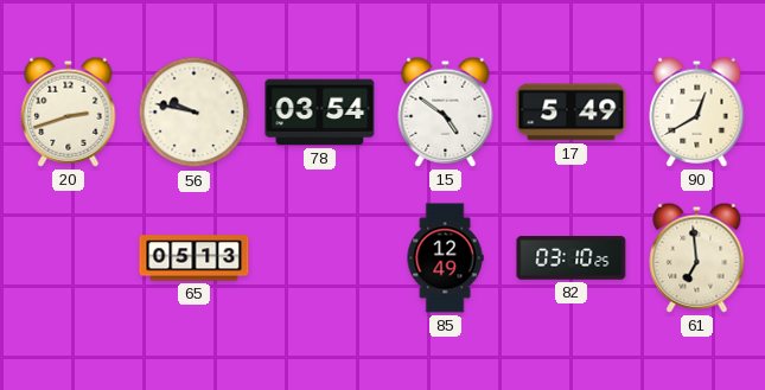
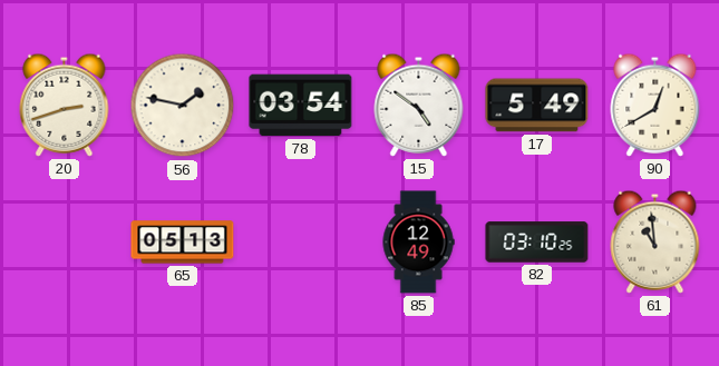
56: 9:47 -> 1:47
61: 6:59 -> 10:59
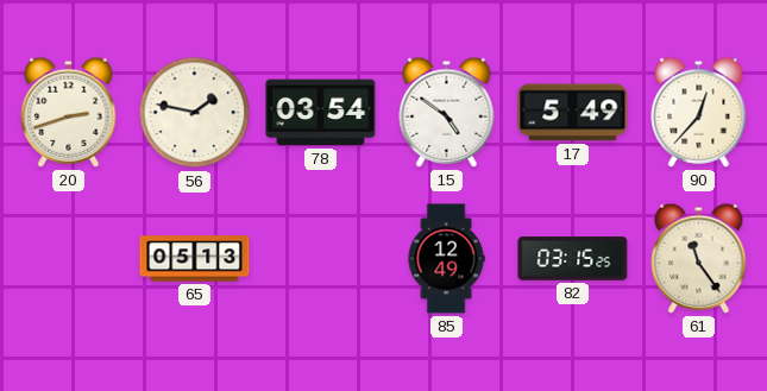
90: 12:40 -> 12:37
82: 03:10 -> 03:15
61: 10:59 -> 11:24
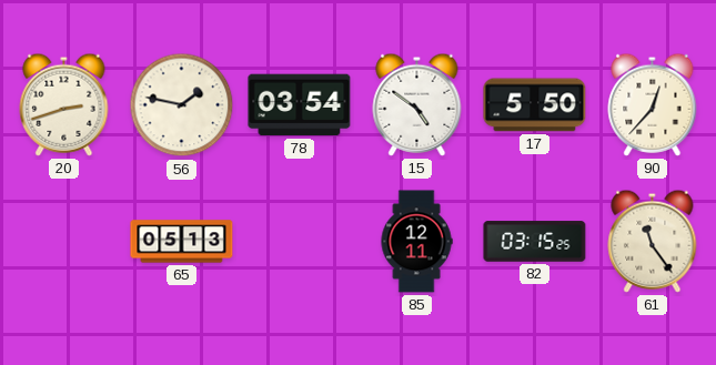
17: 5:49 -> 5:50
85: 12:49 -> 12:11
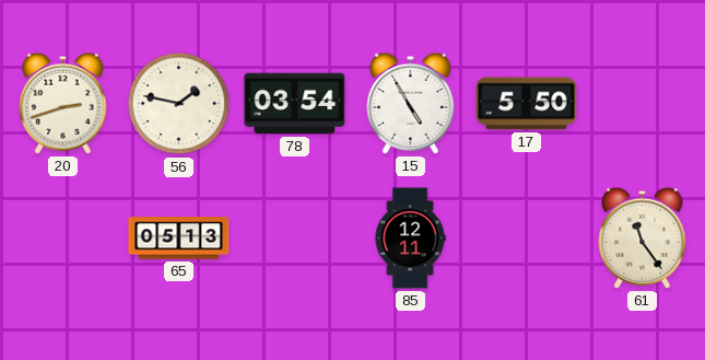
15: 4:51 -> 4:55
90: 12:37 -> none
82: 03:15 -> none
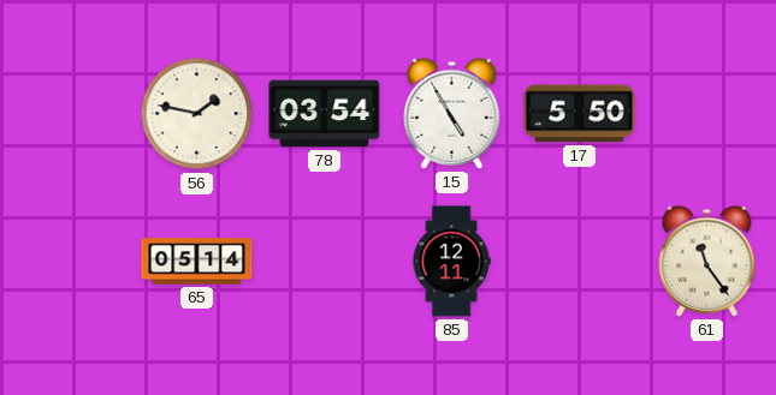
20: 2:42 -> none
65: 05:13 -> 05:14
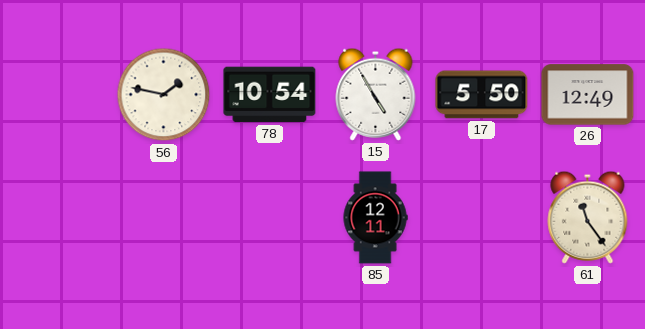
78: 03:54 -> 10:54
26: none -> 12:49
65: 05:14 -> none
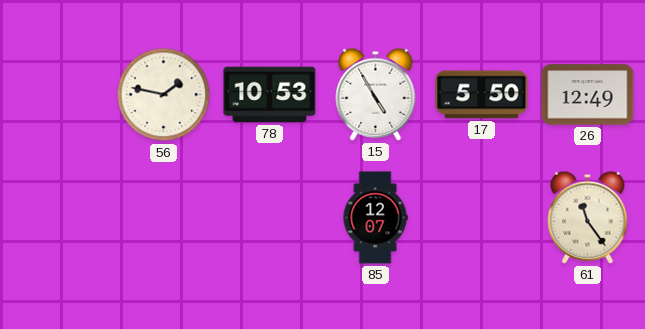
78: 10:54 -> 10:53
85: 12:11 -> 12:07
